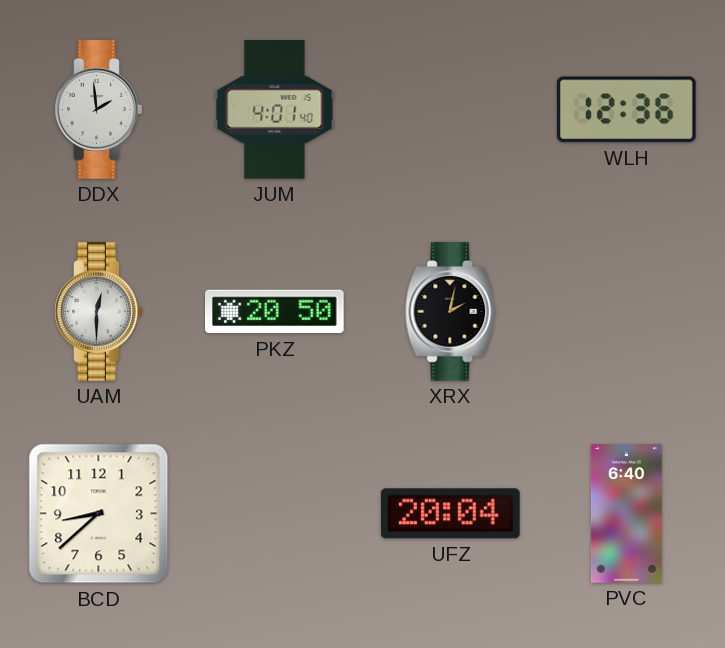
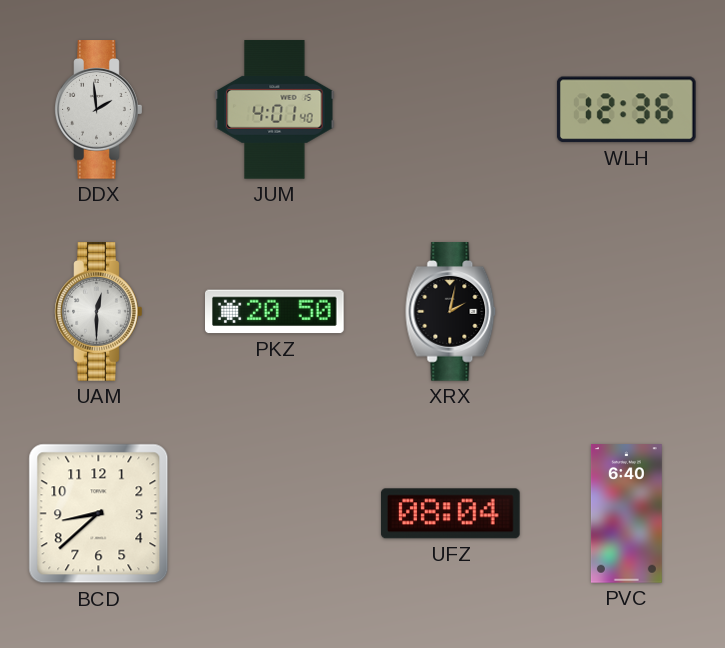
UFZ: 20:04 -> 08:04
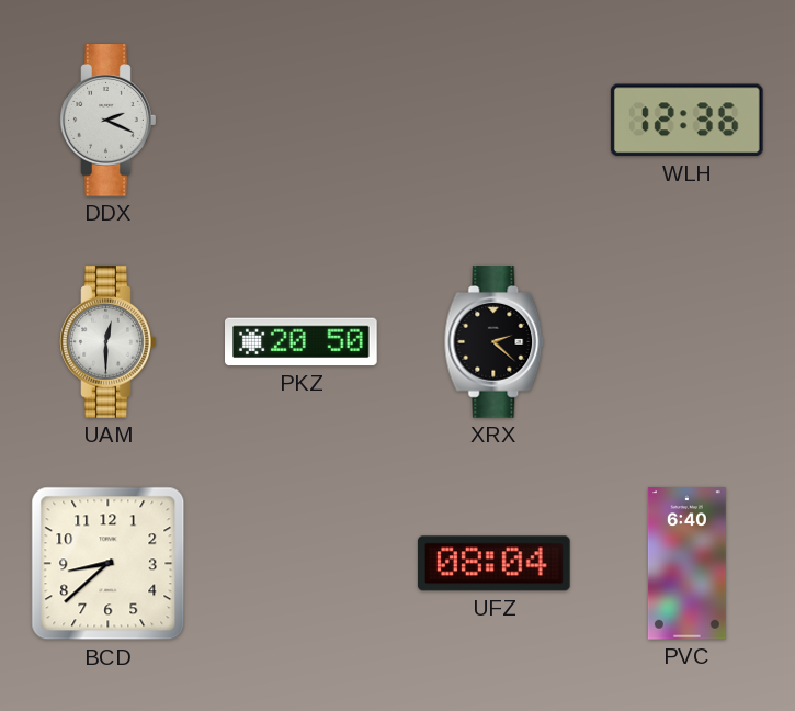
DDX: 1:59 -> 2:19
JUM: 4:01 -> none
XRX: 2:02 -> 2:22
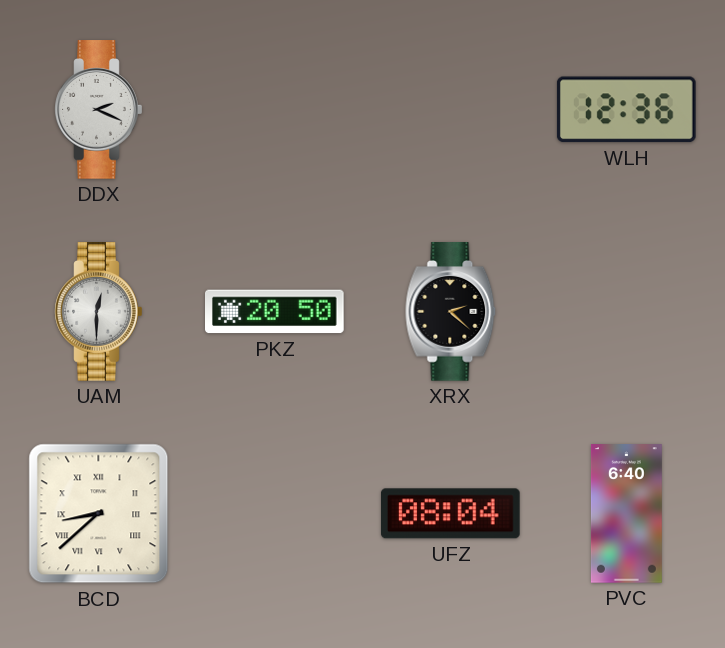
BCD numerals: Arabic -> Roman
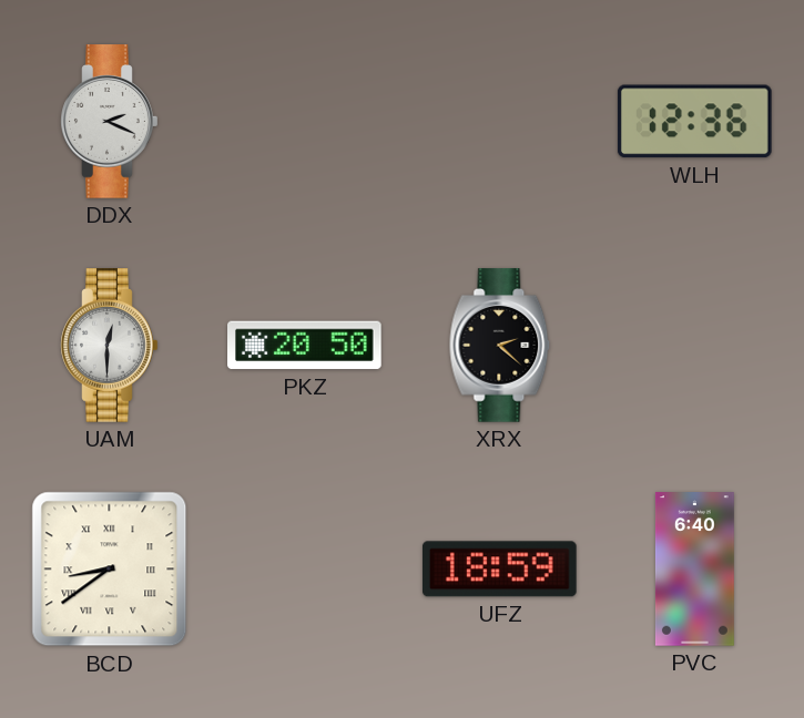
BCD: 8:38 -> 8:39
UFZ: 08:04 -> 18:59
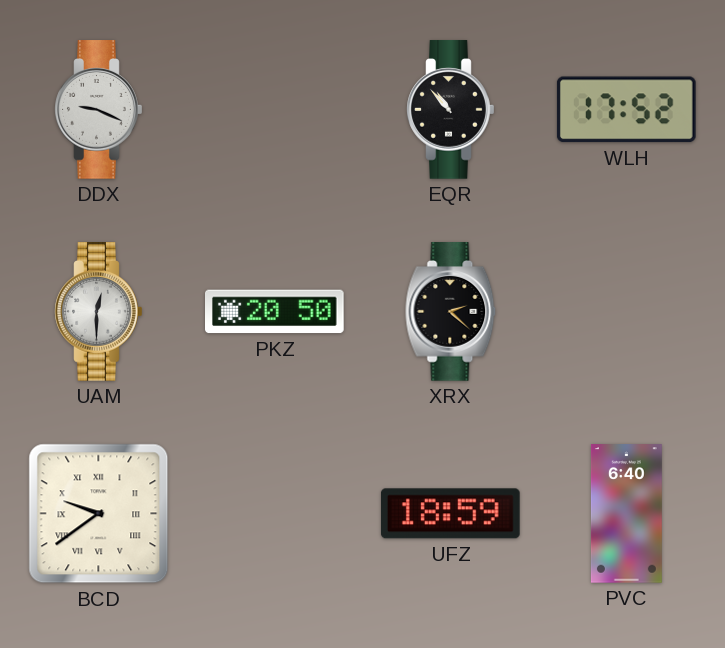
DDX: 2:19 -> 9:19
EQR: none -> 10:53
WLH: 12:36 -> 17:52
BCD: 8:39 -> 9:39
